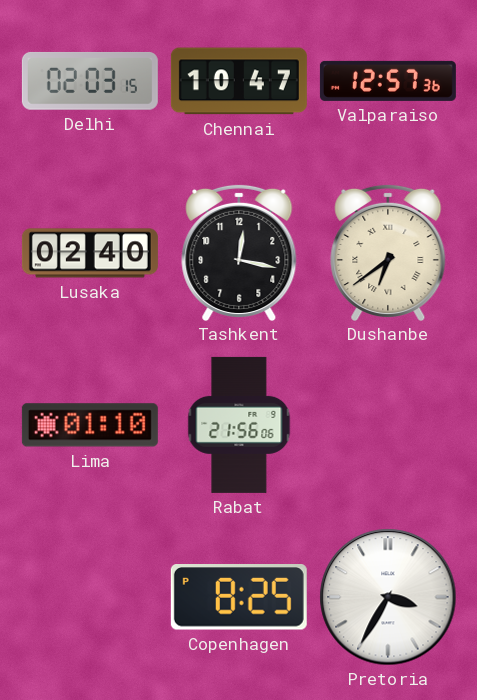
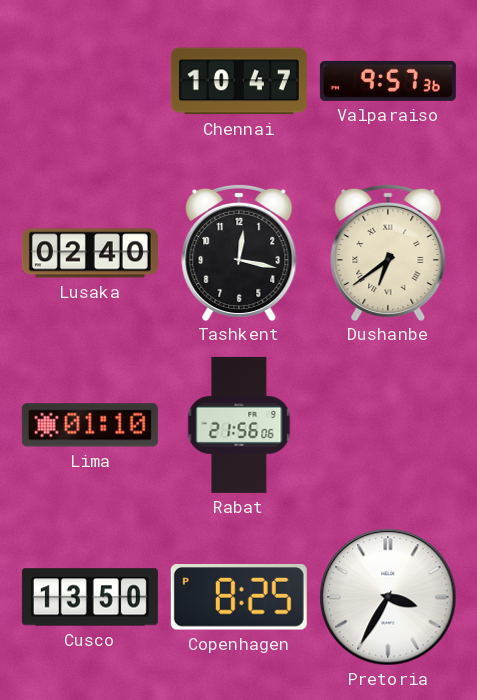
Delhi: 02:03 -> none
Valparaiso: 12:57 -> 9:57
Cusco: none -> 13:50
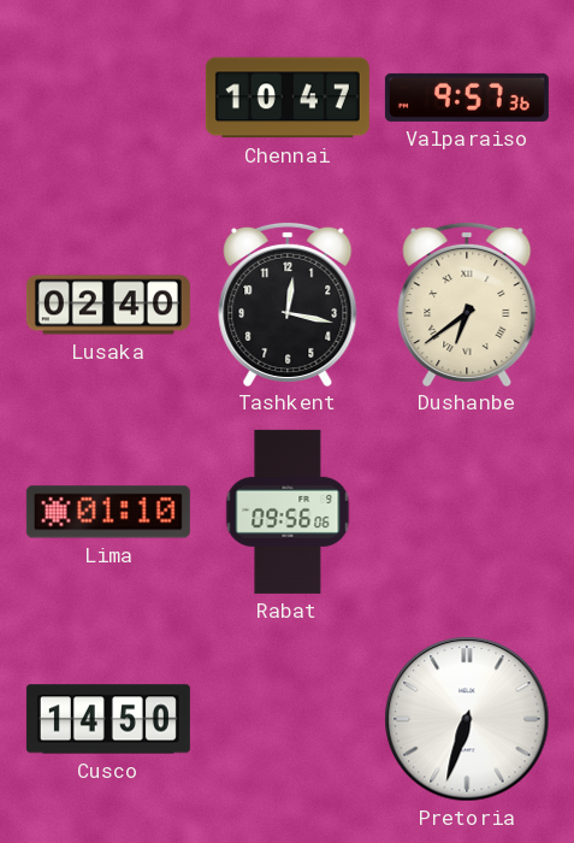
Rabat: 21:56 -> 09:56
Cusco: 13:50 -> 14:50
Copenhagen: 8:25 -> none
Pretoria: 3:35 -> 6:33
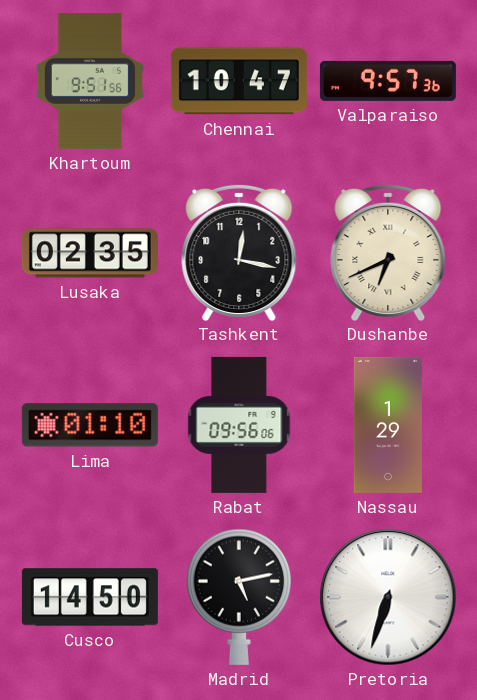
Khartoum: none -> 9:51
Lusaka: 02:40 -> 02:35
Dushanbe: 6:39 -> 6:41
Nassau: none -> 1:29
Madrid: none -> 5:13
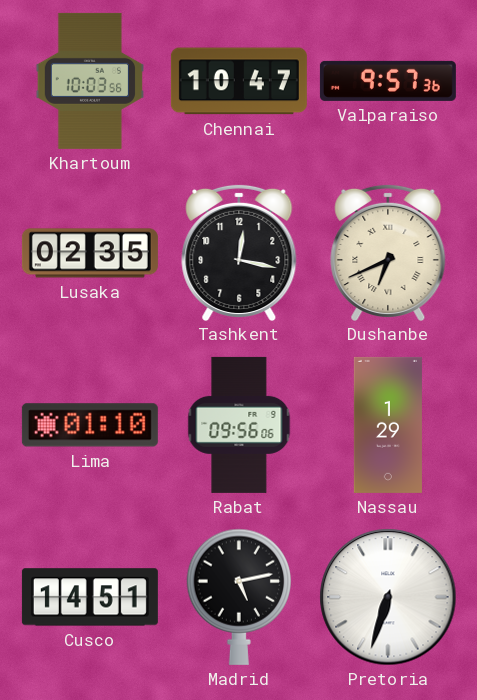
Khartoum: 9:51 -> 10:03
Cusco: 14:50 -> 14:51
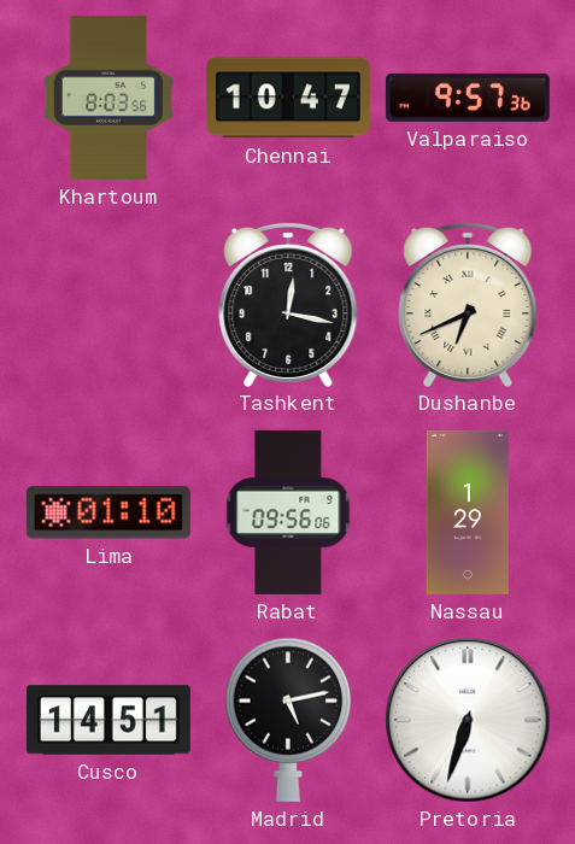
Khartoum: 10:03 -> 8:03
Lusaka: 02:35 -> none
